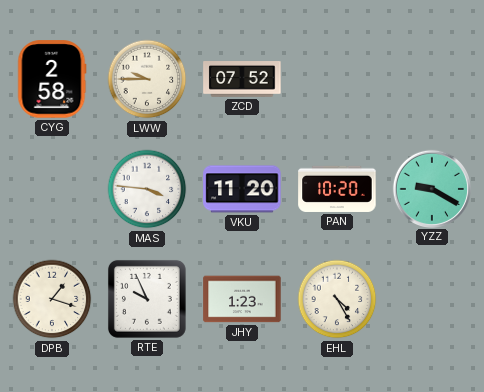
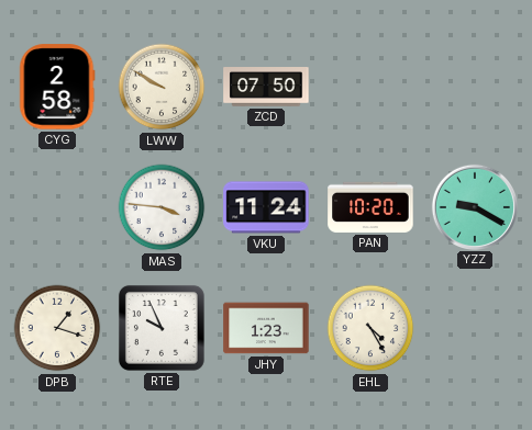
LWW: 9:45 -> 9:50
ZCD: 07:52 -> 07:50
VKU: 11:20 -> 11:24
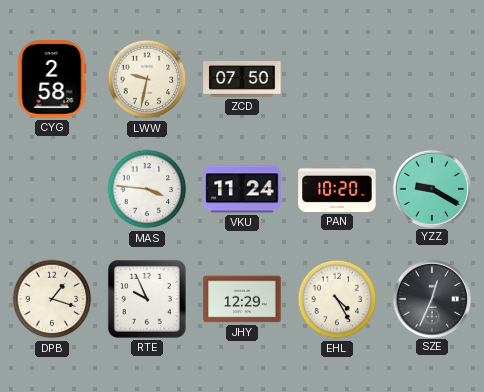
LWW: 9:50 -> 9:32
JHY: 1:23 -> 12:29
SZE: none -> 12:34
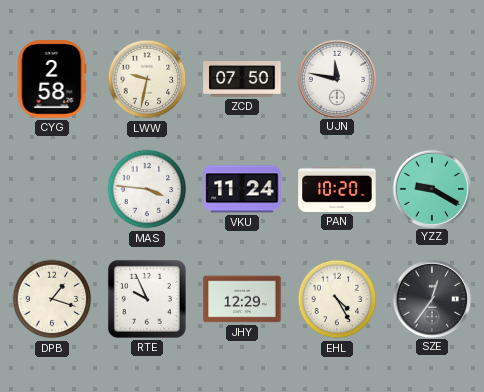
UJN: none -> 11:47
SZE: 12:34 -> 12:36
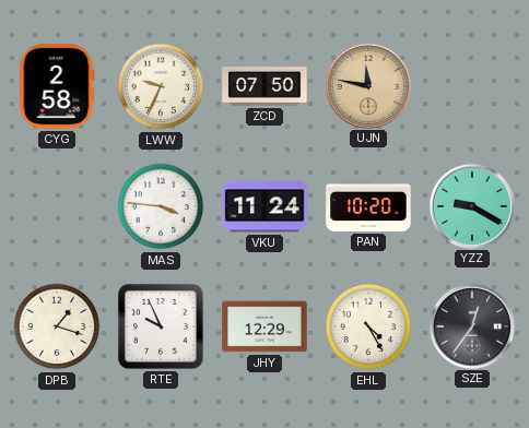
LWW: 9:32 -> 9:34
UJN dial: white -> champagne
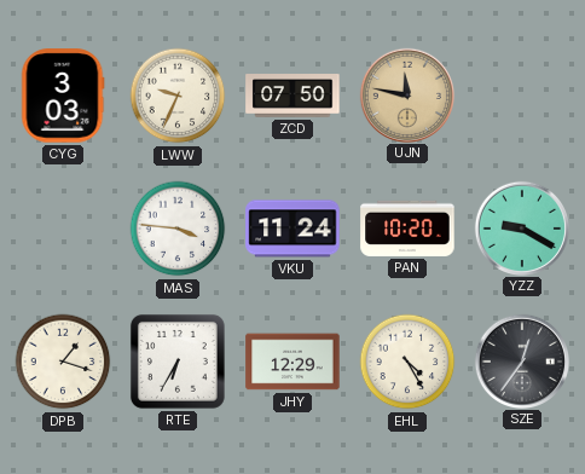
CYG: 2:58 -> 3:03
RTE: 9:56 -> 6:35
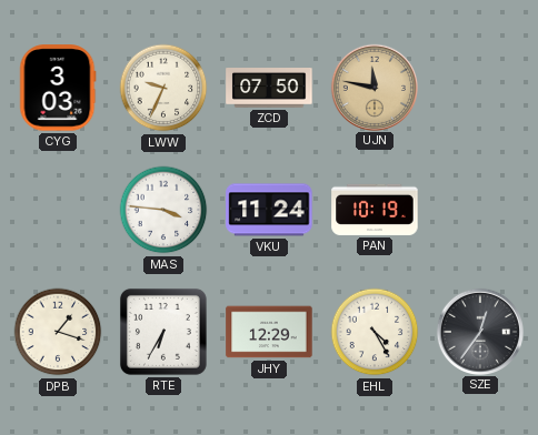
PAN: 10:20 -> 10:19
YZZ: 9:20 -> none
